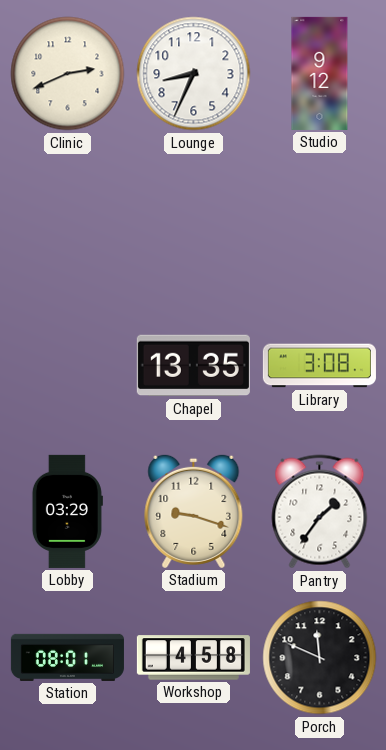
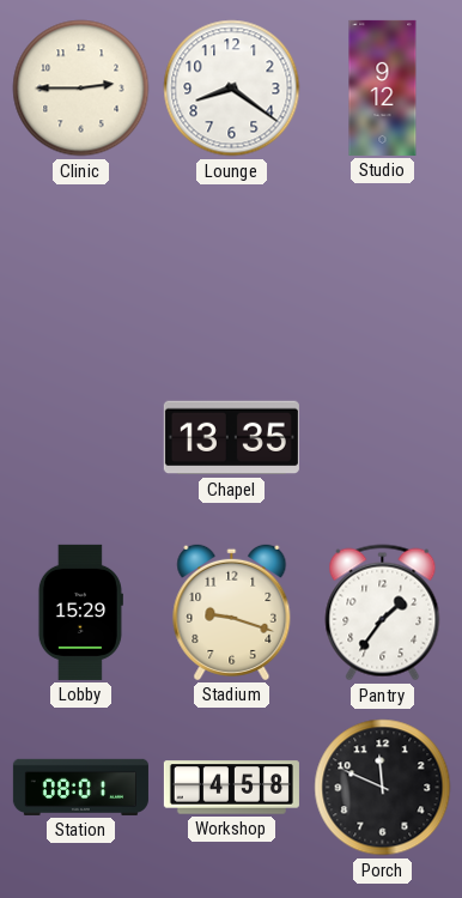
Clinic: 2:41 -> 2:45
Lounge: 8:34 -> 8:21
Library: 3:08 -> none
Lobby: 03:29 -> 15:29
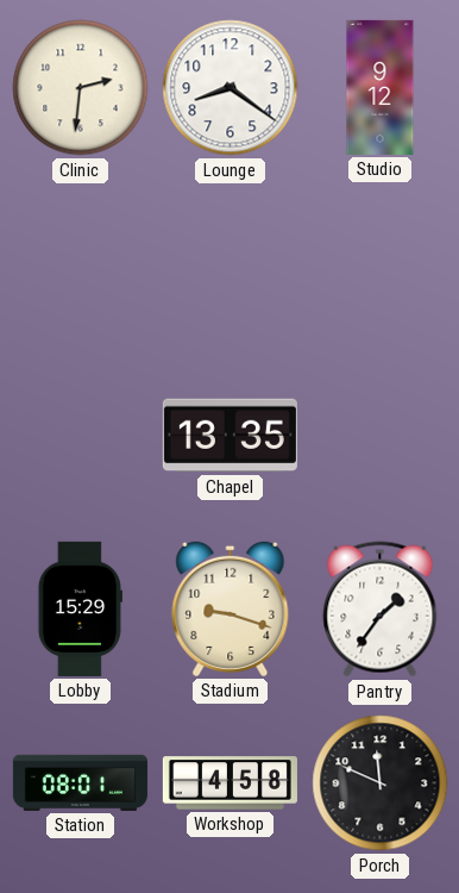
Clinic: 2:45 -> 2:31
